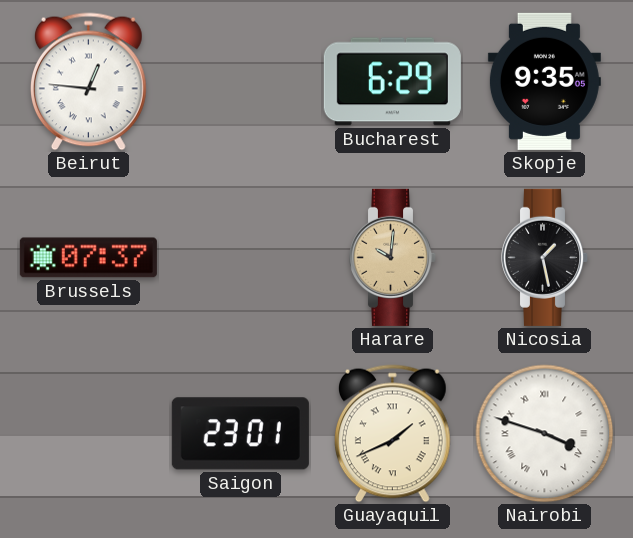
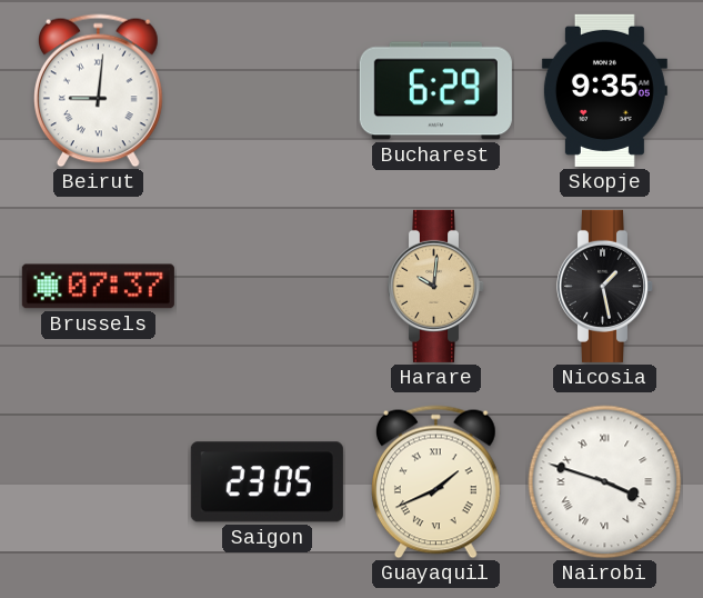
Beirut: 12:46 -> 9:01
Saigon: 23:01 -> 23:05
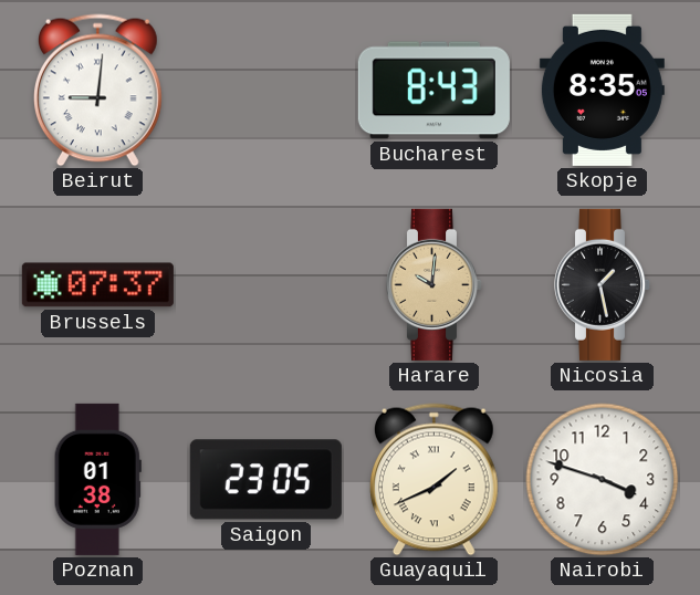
Bucharest: 6:29 -> 8:43
Skopje: 9:35 -> 8:35
Poznan: none -> 01:38
Nairobi numerals: Roman -> Arabic
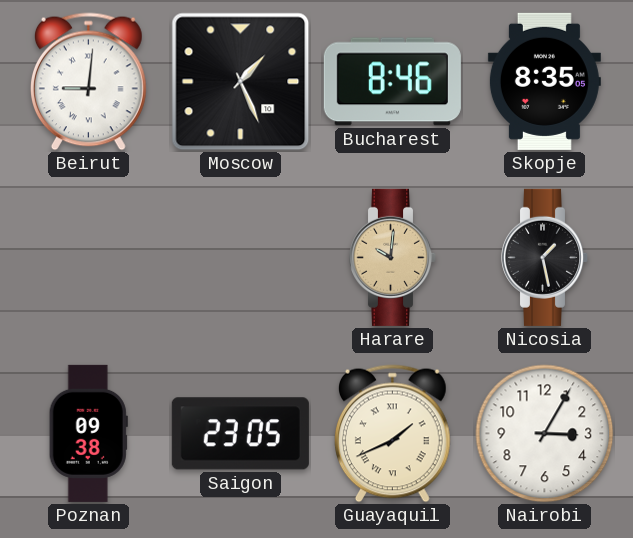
Moscow: none -> 1:26
Bucharest: 8:43 -> 8:46
Brussels: 07:37 -> none
Poznan: 01:38 -> 09:38
Nairobi: 3:48 -> 3:05
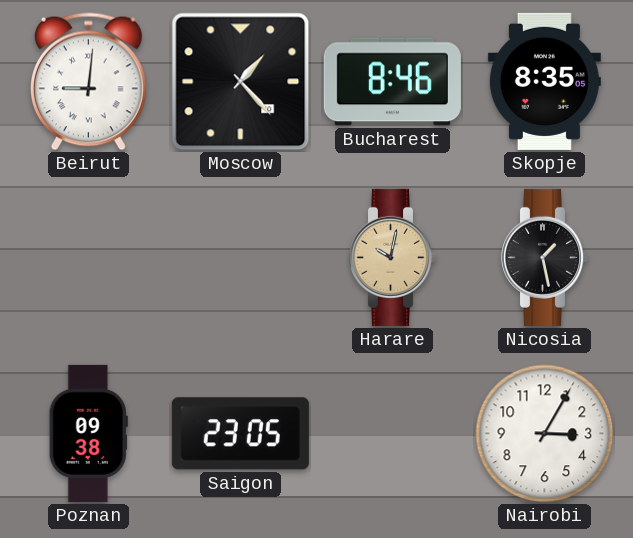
Moscow: 1:26 -> 1:23
Harare: 10:01 -> 10:02
Guayaquil: 1:41 -> none
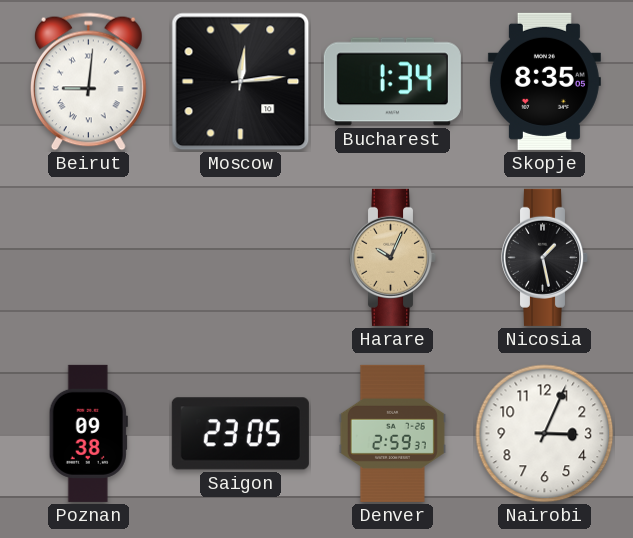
Moscow: 1:23 -> 12:14
Bucharest: 8:46 -> 1:34
Harare: 10:02 -> 10:04
Denver: none -> 2:59
Nairobi: 3:05 -> 3:04
